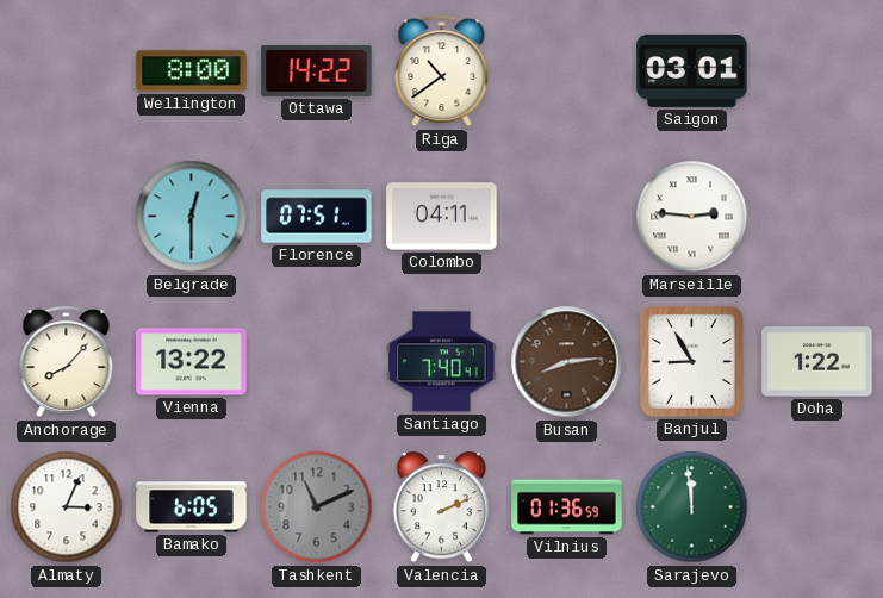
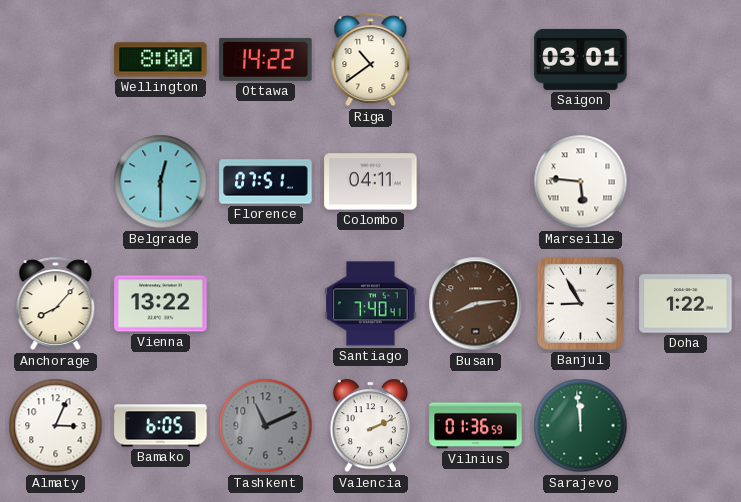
Marseille: 2:46 -> 5:46
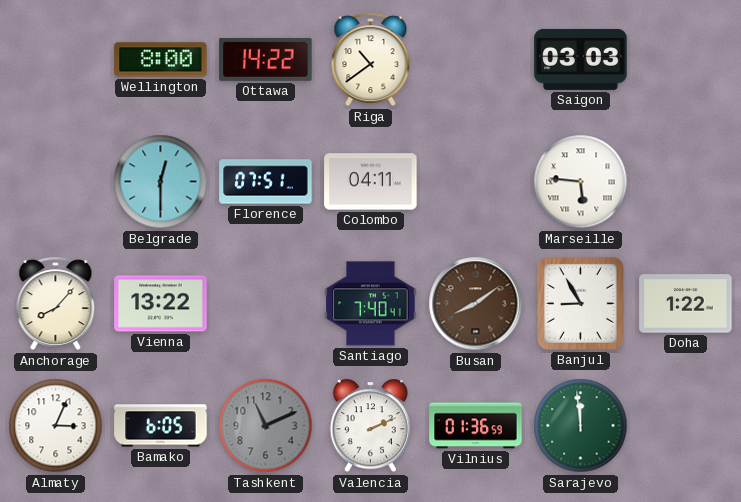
Saigon: 03:01 -> 03:03
Busan: 8:14 -> 8:09
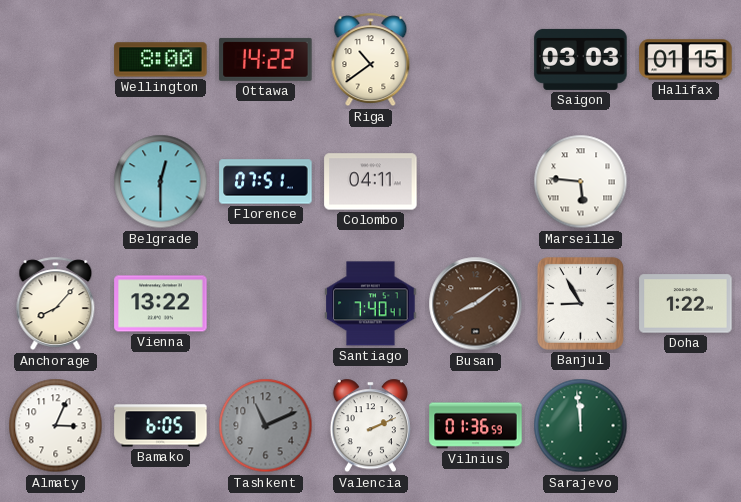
Halifax: none -> 01:15
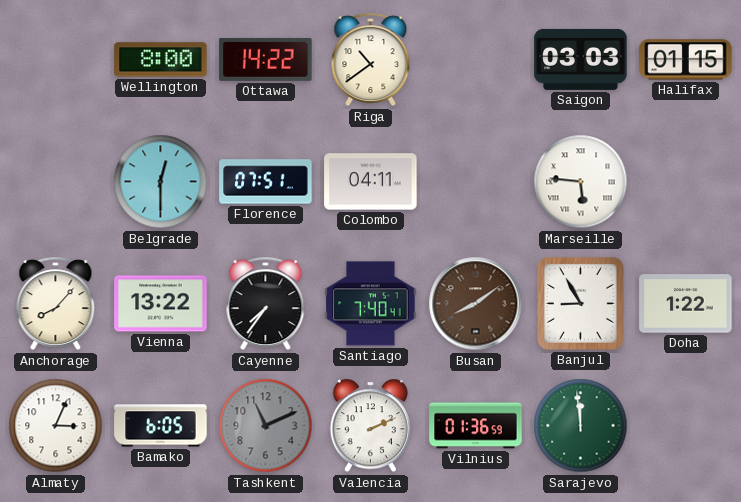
Cayenne: none -> 7:36
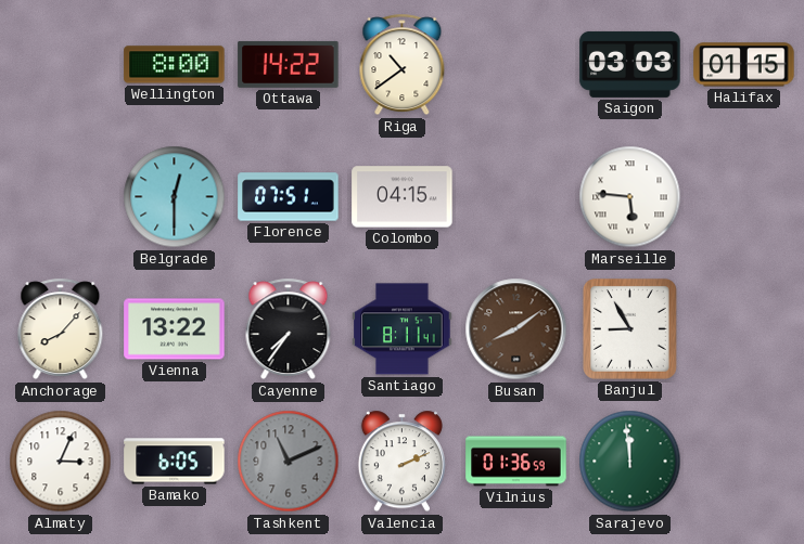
Colombo: 04:11 -> 04:15
Santiago: 7:40 -> 8:11
Doha: 1:22 -> none
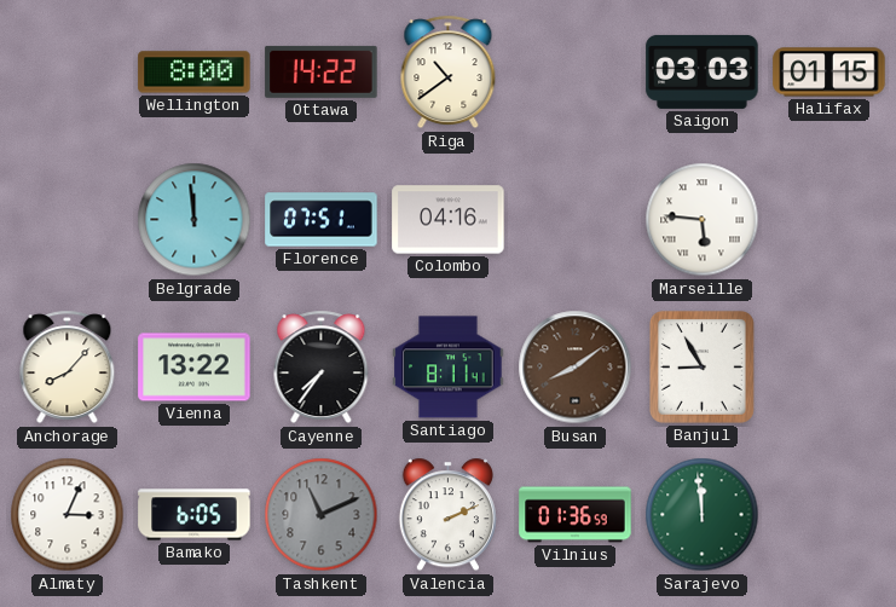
Belgrade: 12:30 -> 11:59
Colombo: 04:15 -> 04:16
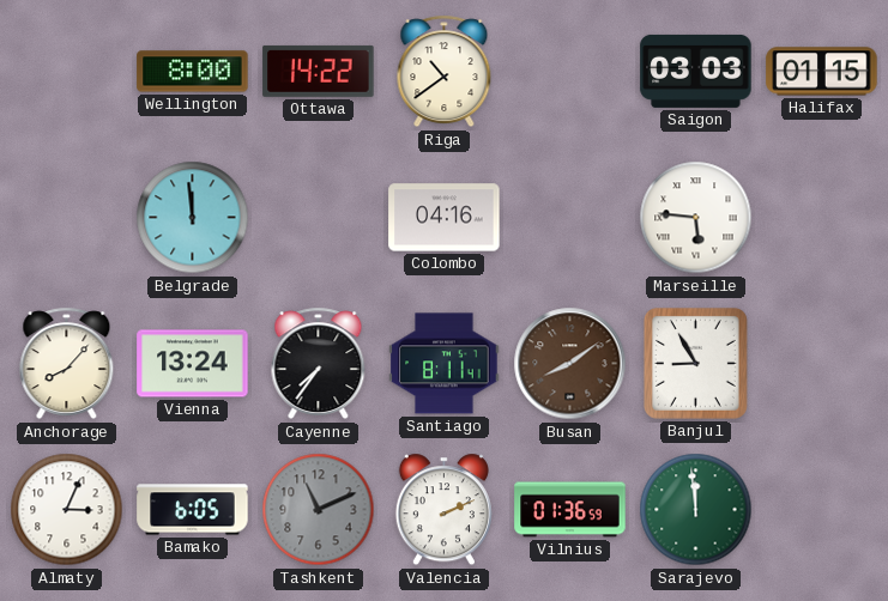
Florence: 07:51 -> none
Vienna: 13:22 -> 13:24
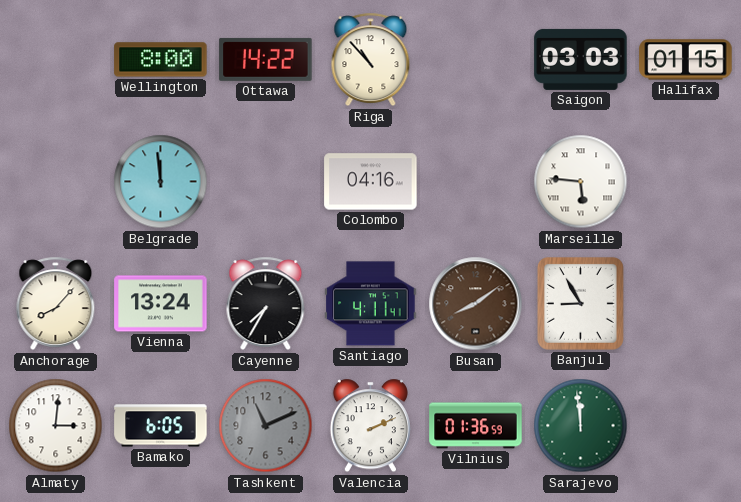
Riga: 10:39 -> 10:53
Cayenne: 7:36 -> 7:35
Santiago: 8:11 -> 4:11
Almaty: 3:04 -> 3:01
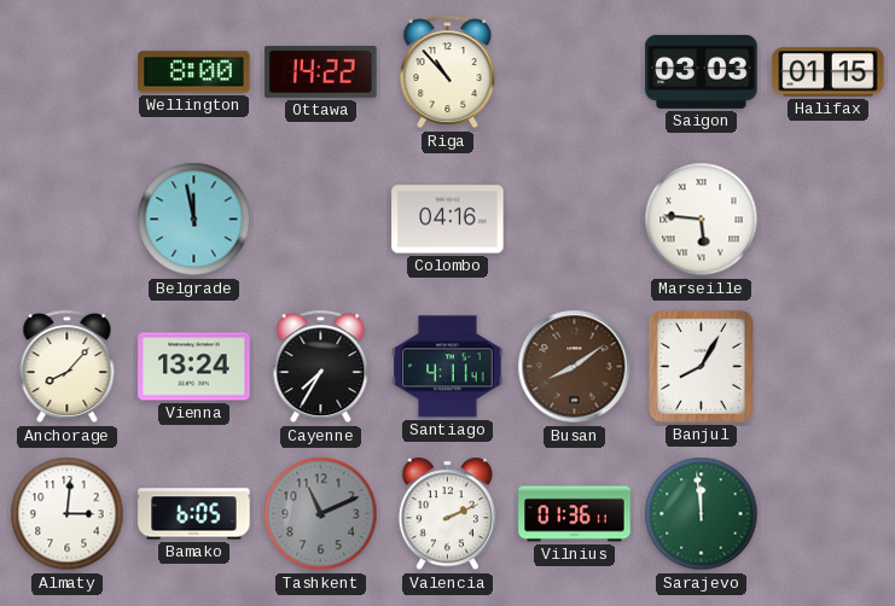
Belgrade: 11:59 -> 11:58
Banjul: 8:55 -> 8:05
Vilnius: 01:36:59 -> 01:36:11
